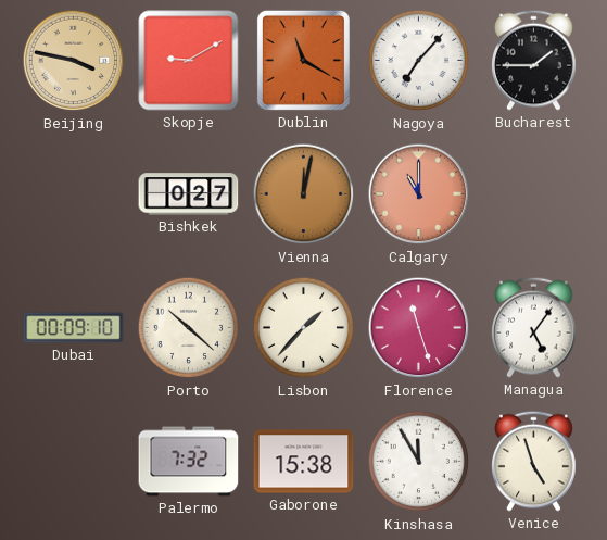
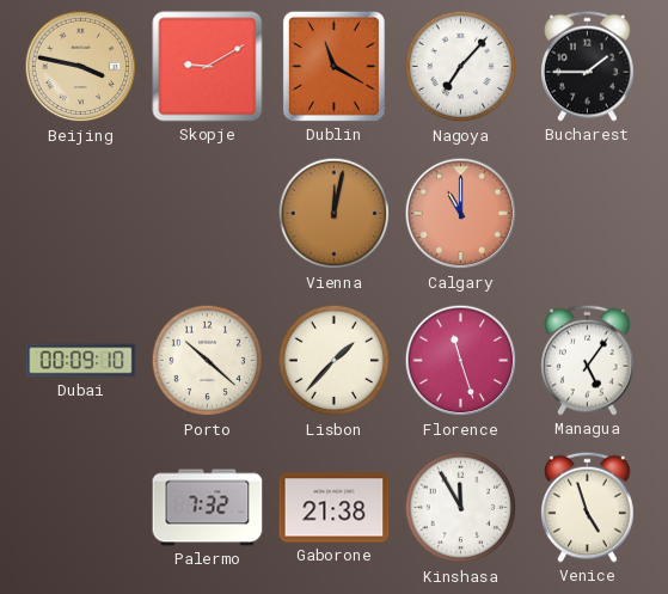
Bishkek: 0:27 -> none
Gaborone: 15:38 -> 21:38
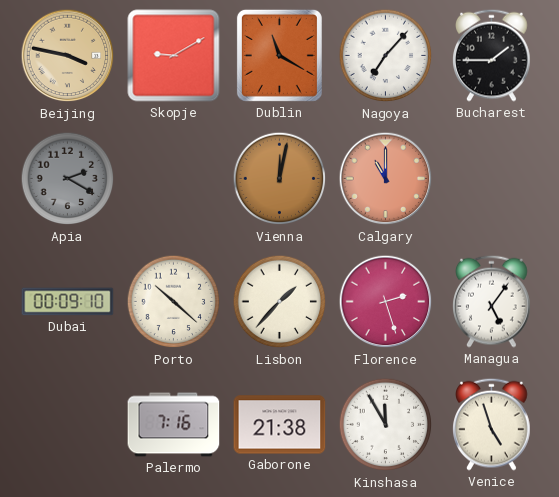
Apia: none -> 2:20
Florence: 11:27 -> 2:27
Palermo: 7:32 -> 7:16
